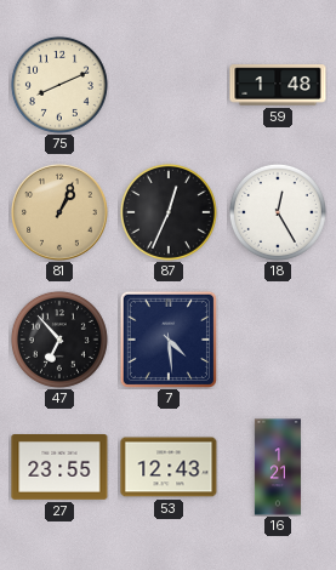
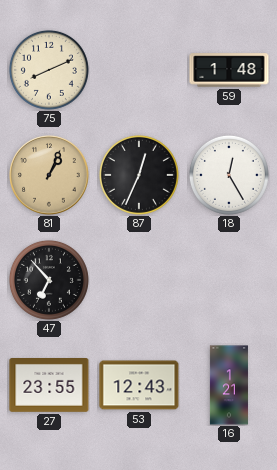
7: 4:29 -> none
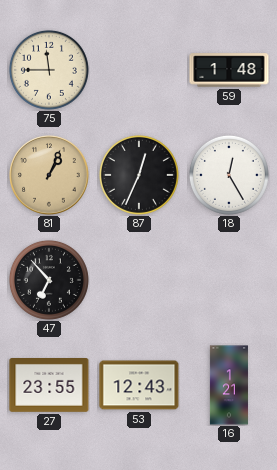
75: 8:11 -> 11:45
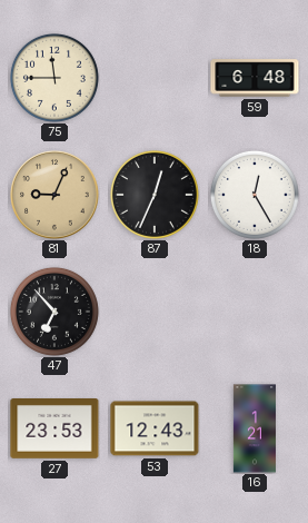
59: 1:48 -> 6:48
81: 1:04 -> 9:04
27: 23:55 -> 23:53
